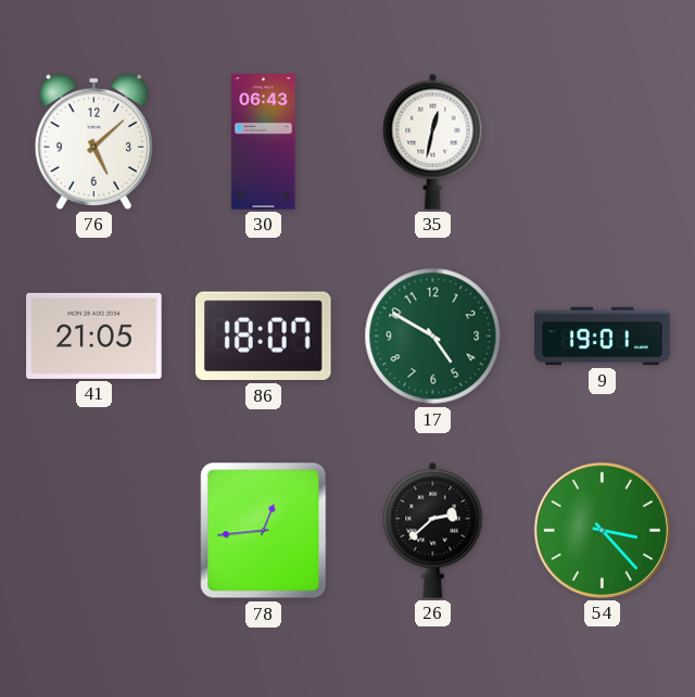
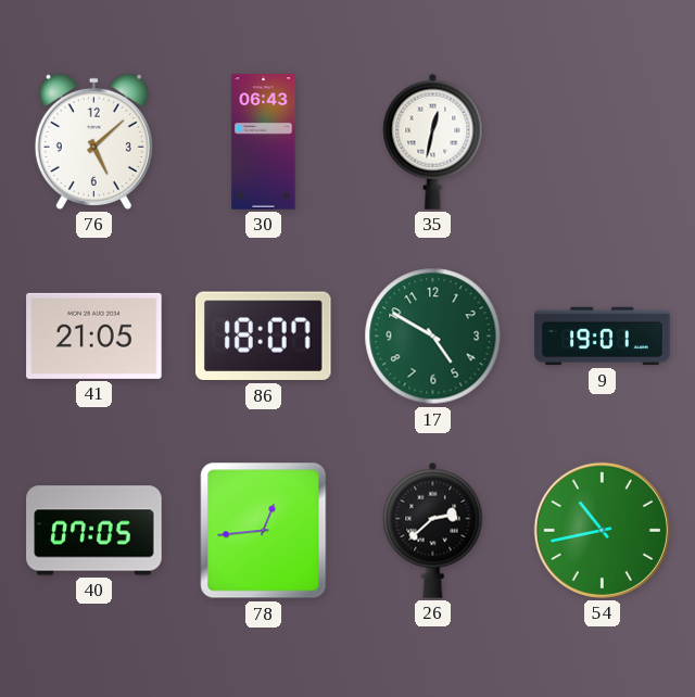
40: none -> 07:05
54: 3:23 -> 10:43
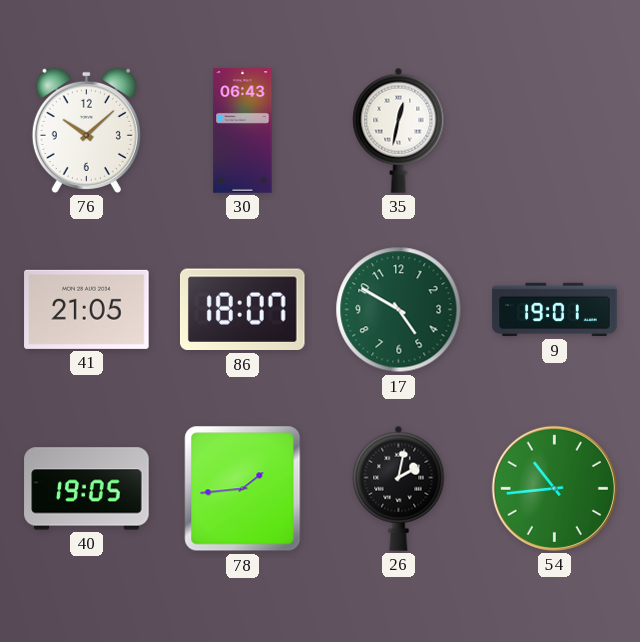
76: 5:08 -> 10:08
40: 07:05 -> 19:05
78: 12:44 -> 1:44
26: 2:38 -> 2:02
54: 10:43 -> 10:44
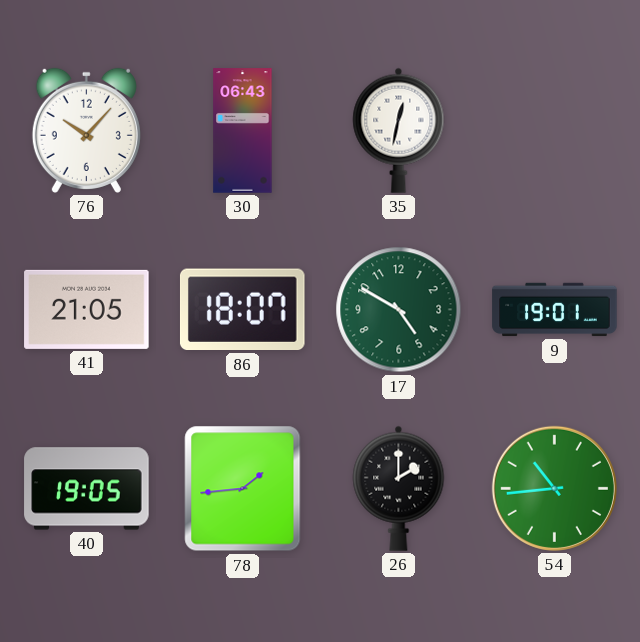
76: 10:08 -> 10:07
26: 2:02 -> 2:00
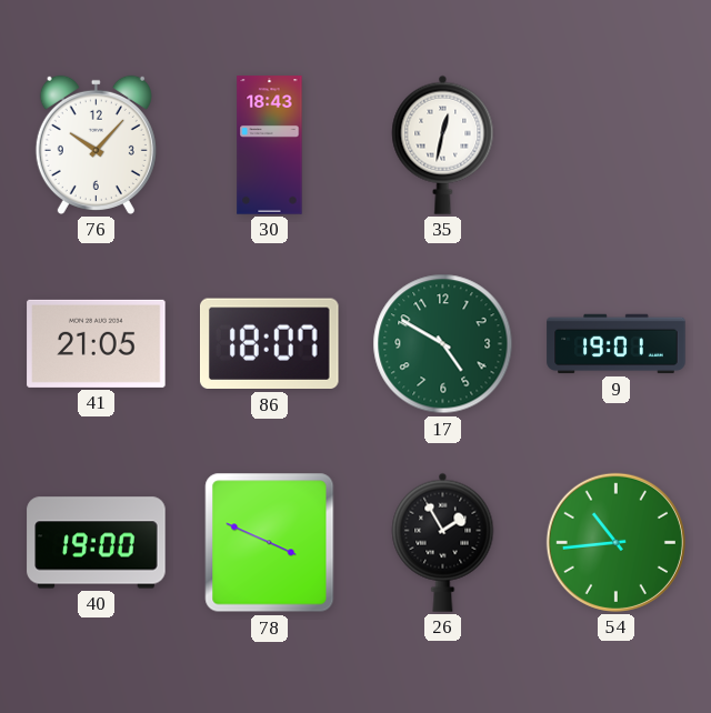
30: 06:43 -> 18:43
40: 19:05 -> 19:00
78: 1:44 -> 3:49
26: 2:00 -> 1:55
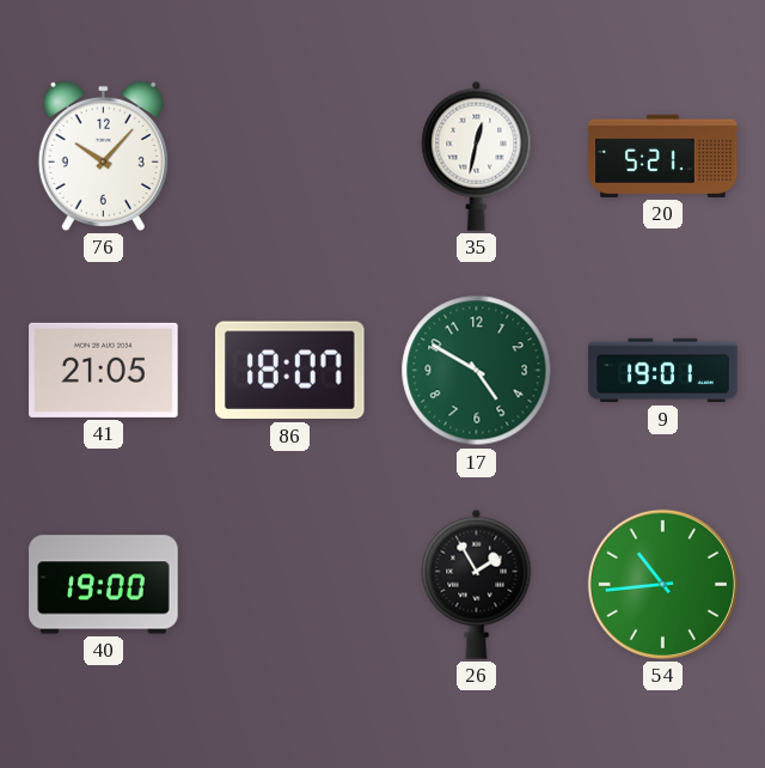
30: 18:43 -> none
20: none -> 5:21
78: 3:49 -> none
